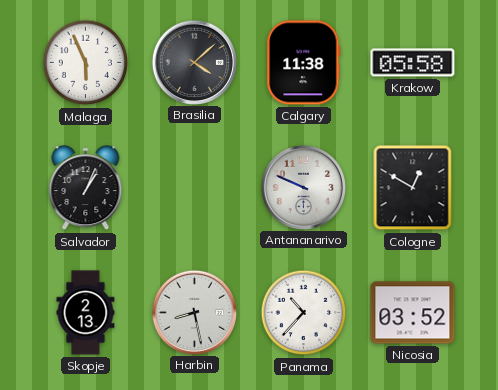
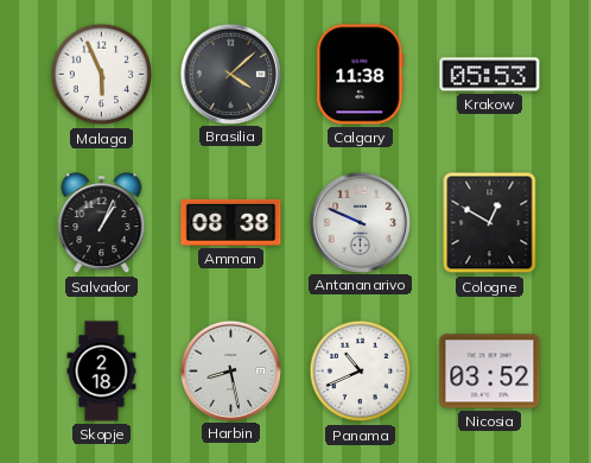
Krakow: 05:58 -> 05:53
Amman: none -> 08:38
Skopje: 2:13 -> 2:18
Panama: 10:37 -> 10:41
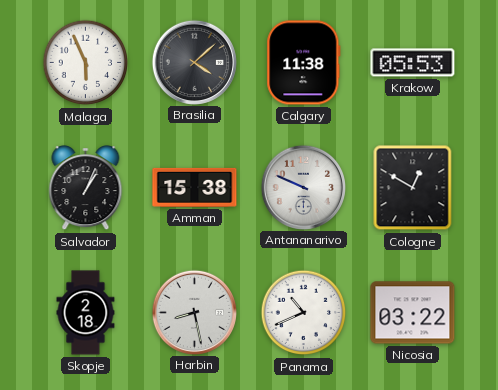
Amman: 08:38 -> 15:38
Nicosia: 03:52 -> 03:22
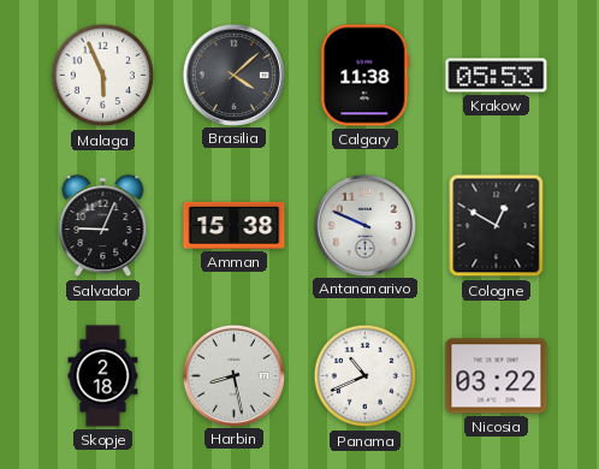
Salvador: 1:04 -> 9:04
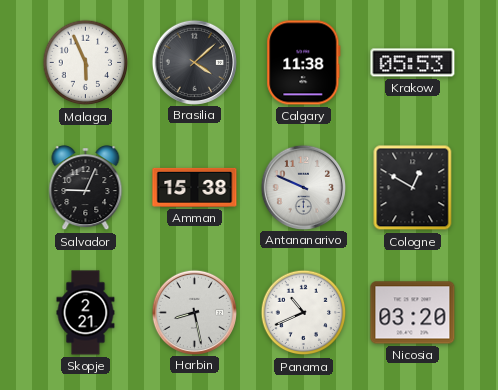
Skopje: 2:18 -> 2:21
Nicosia: 03:22 -> 03:20
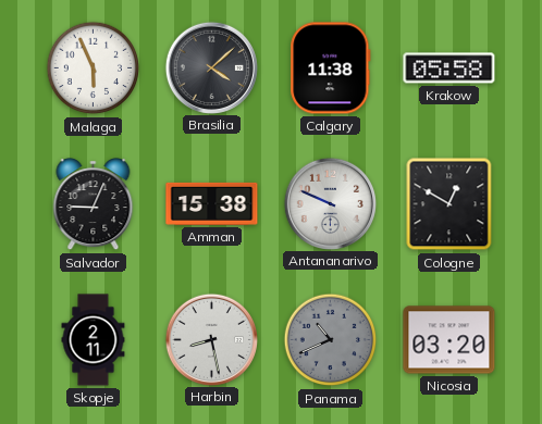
Krakow: 05:53 -> 05:58
Skopje: 2:21 -> 2:11
Panama dial: white -> grey
